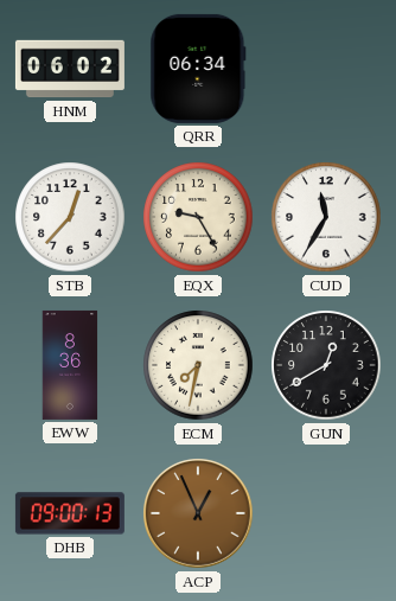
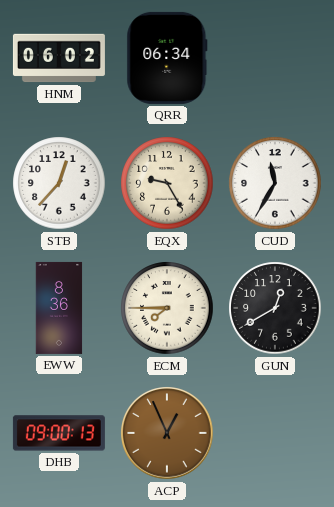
ECM: 7:32 -> 7:45
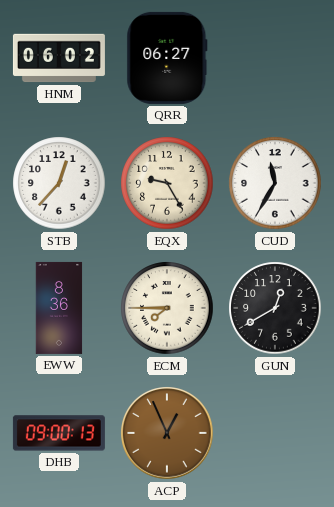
QRR: 06:34 -> 06:27
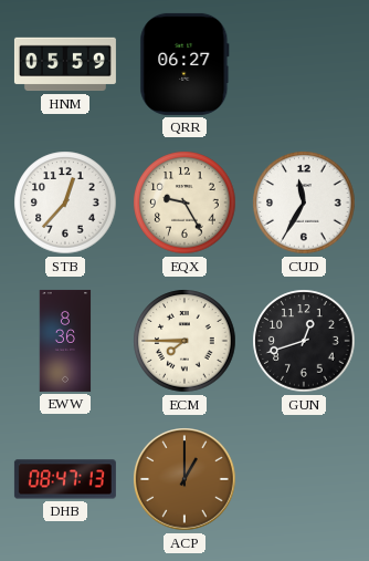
HNM: 06:02 -> 05:59
GUN: 12:40 -> 12:42
DHB: 09:00 -> 08:47
ACP: 12:56 -> 1:00
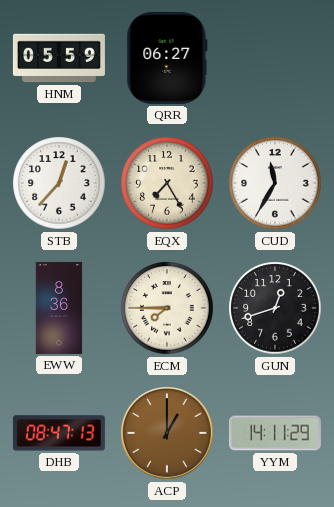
EQX: 9:25 -> 7:25
YYM: none -> 14:11
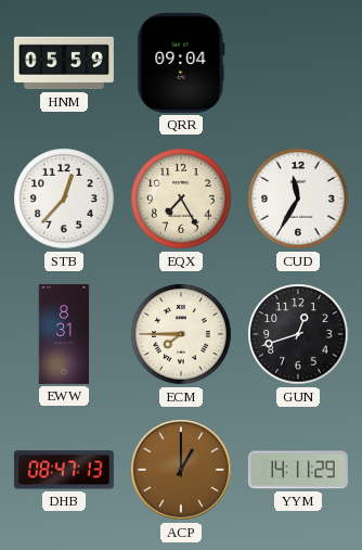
QRR: 06:27 -> 09:04
EWW: 8:36 -> 8:31
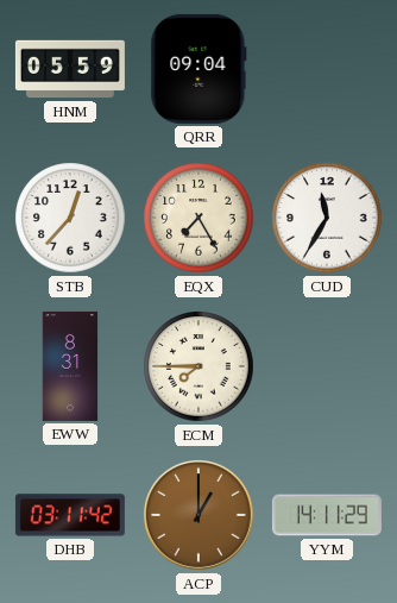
GUN: 12:42 -> none
DHB: 08:47 -> 03:11
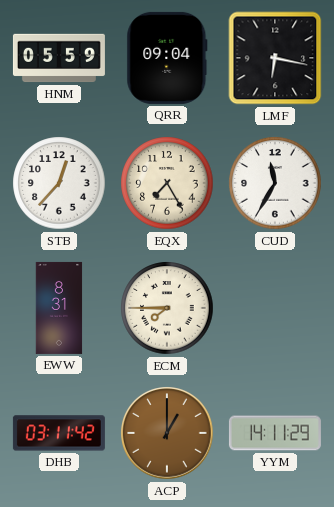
LMF: none -> 6:17
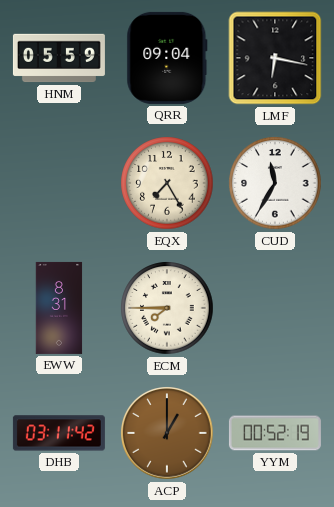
STB: 12:37 -> none
YYM: 14:11 -> 00:52
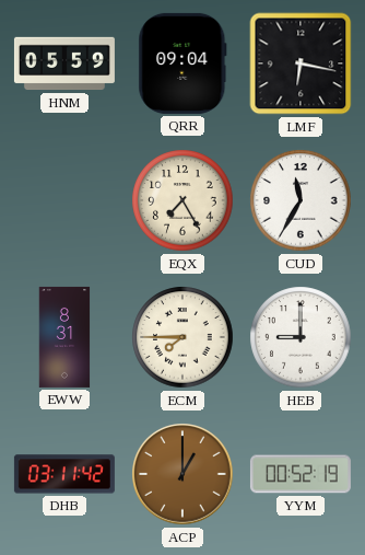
HEB: none -> 9:00
